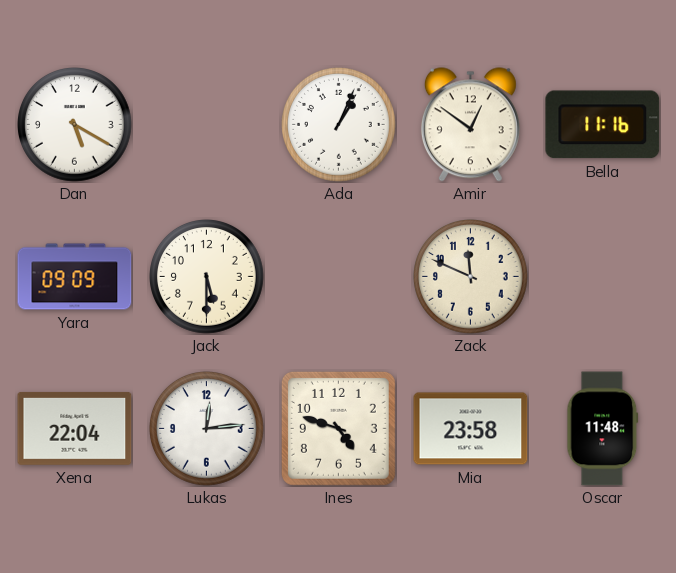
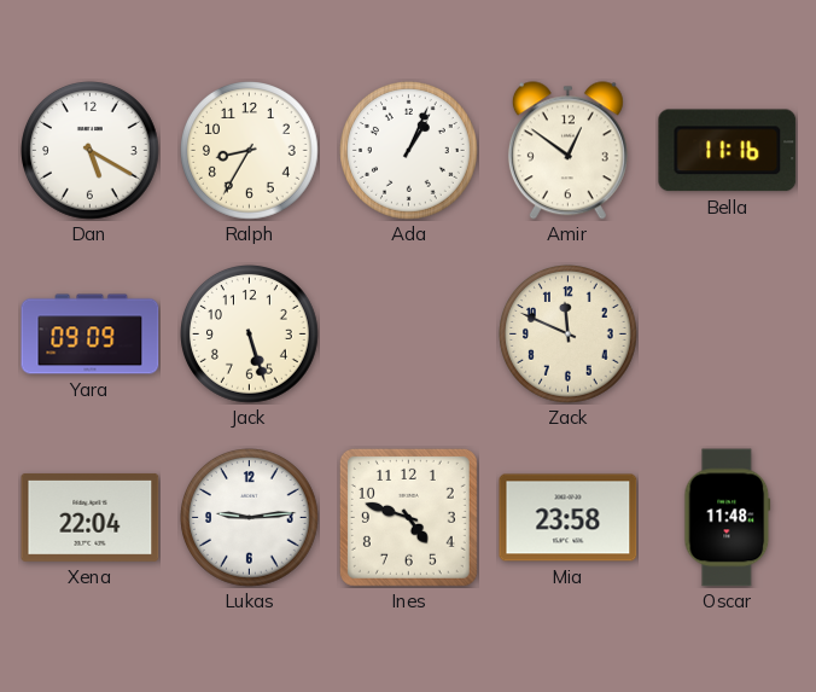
Ralph: none -> 8:35
Jack: 5:30 -> 5:27
Lukas: 12:14 -> 9:14
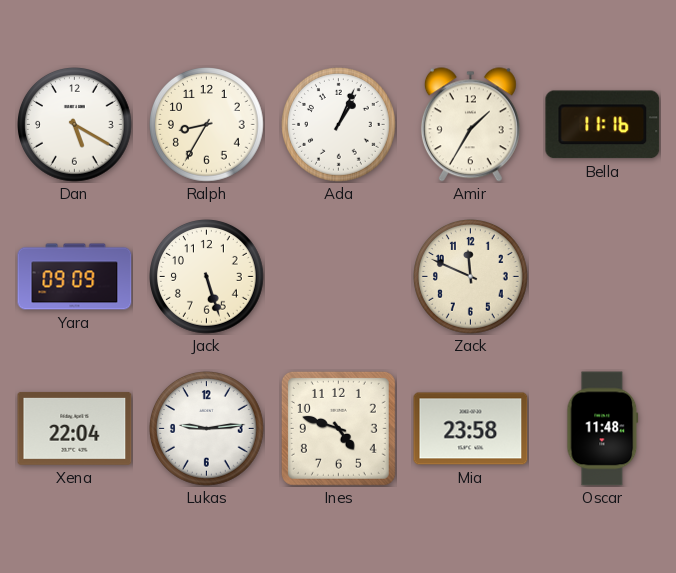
Amir: 12:51 -> 1:35
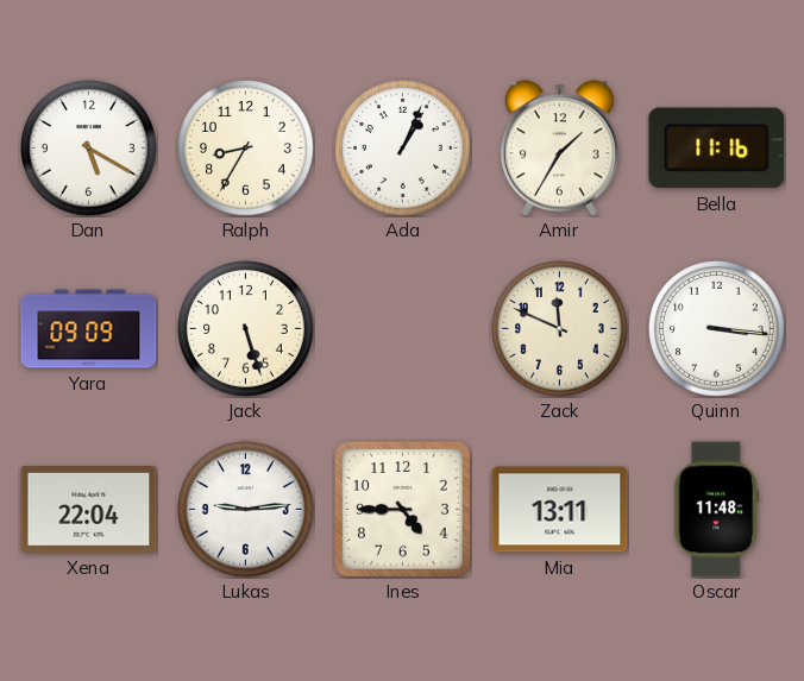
Quinn: none -> 3:16
Ines: 4:48 -> 4:45
Mia: 23:58 -> 13:11
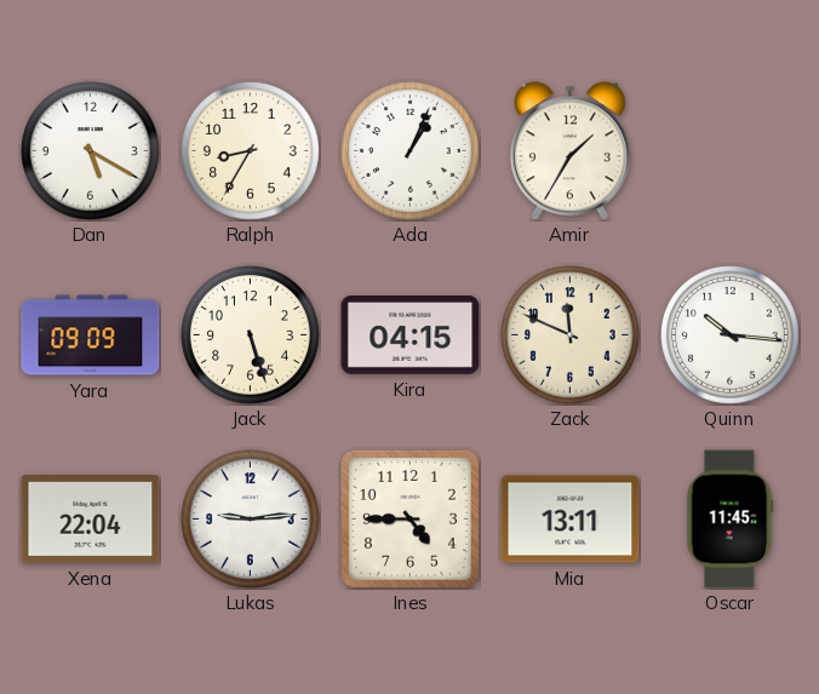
Bella: 11:16 -> none
Kira: none -> 04:15
Quinn: 3:16 -> 10:16
Oscar: 11:48 -> 11:45
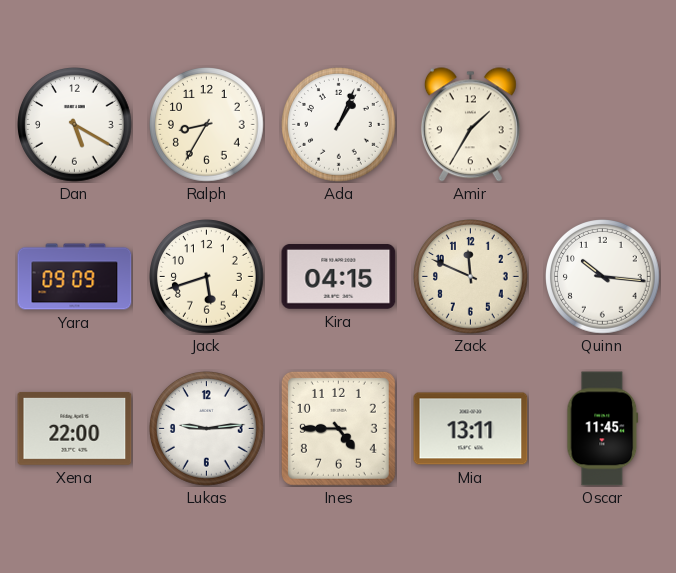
Jack: 5:27 -> 5:42
Xena: 22:04 -> 22:00
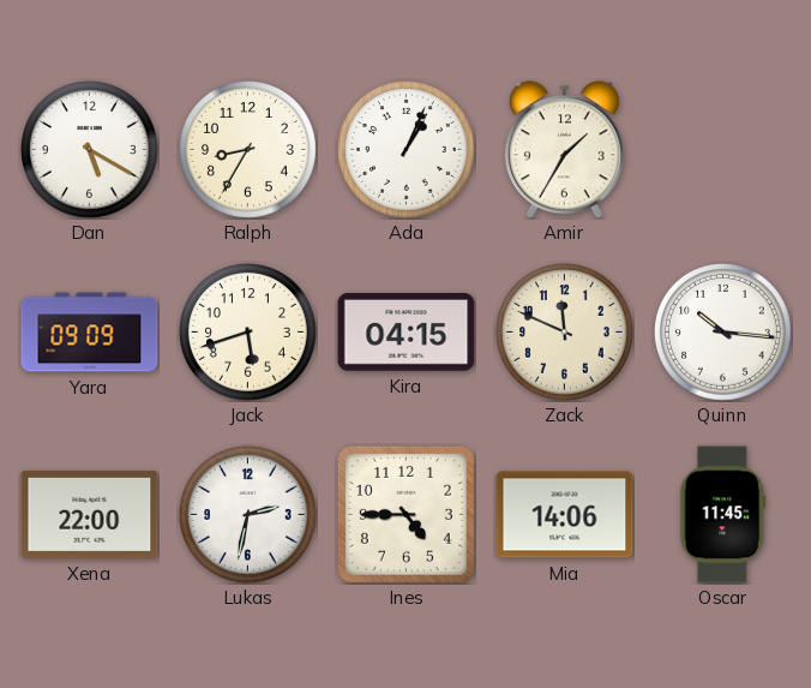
Lukas: 9:14 -> 2:32
Mia: 13:11 -> 14:06
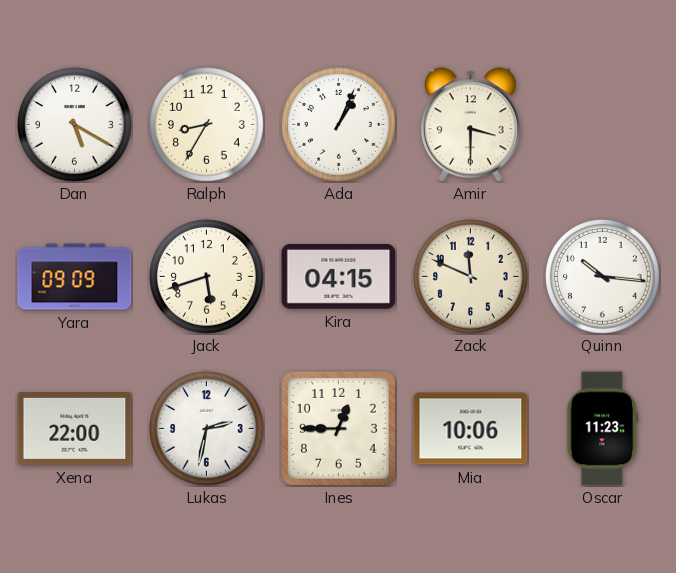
Amir: 1:35 -> 3:30
Ines: 4:45 -> 12:45
Mia: 14:06 -> 10:06
Oscar: 11:45 -> 11:23
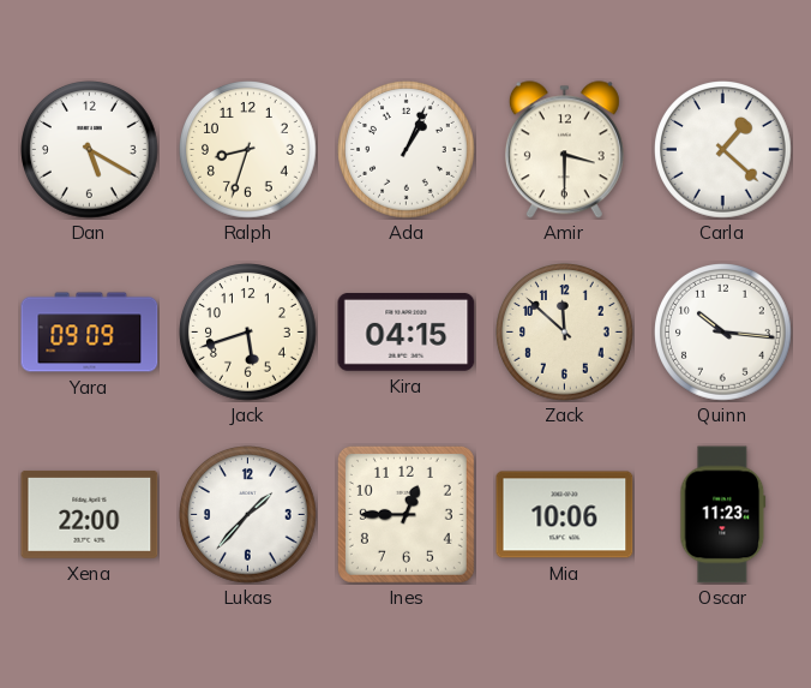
Ralph: 8:35 -> 8:33
Carla: none -> 1:22
Zack: 11:49 -> 11:52
Lukas: 2:32 -> 1:37
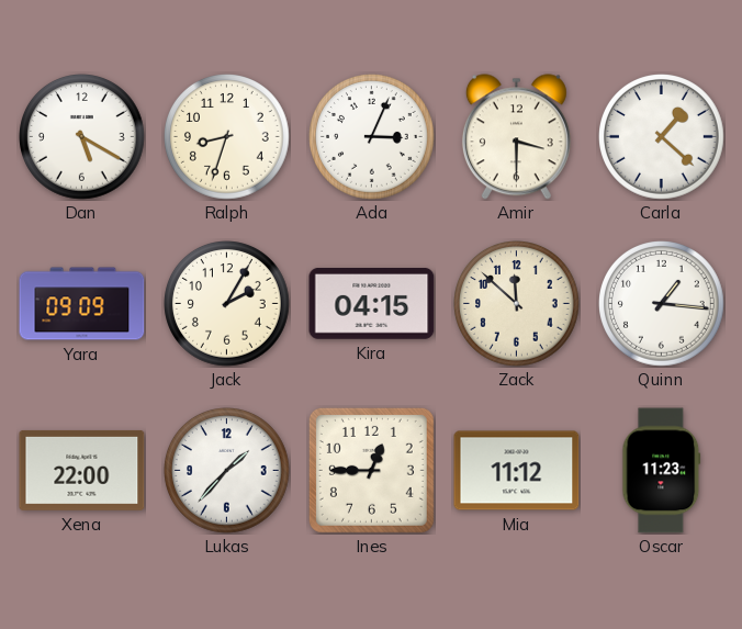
Ada: 1:04 -> 3:04
Jack: 5:42 -> 2:05
Quinn: 10:16 -> 1:16
Mia: 10:06 -> 11:12
